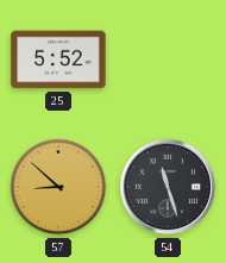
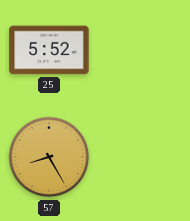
57: 8:52 -> 8:25
54: 11:27 -> none
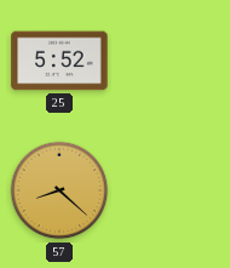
57: 8:25 -> 8:22
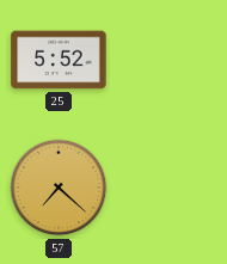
57: 8:22 -> 7:22
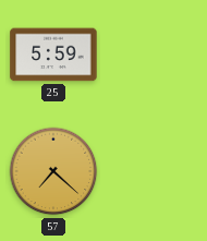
25: 5:52 -> 5:59
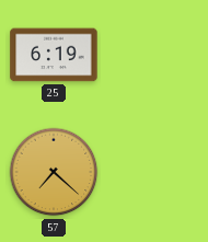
25: 5:59 -> 6:19
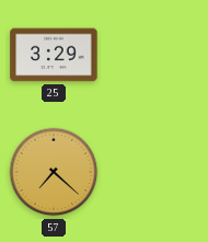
25: 6:19 -> 3:29
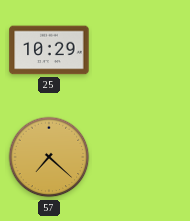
25: 3:29 -> 10:29
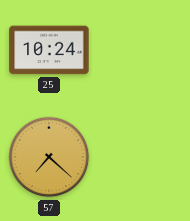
25: 10:29 -> 10:24
